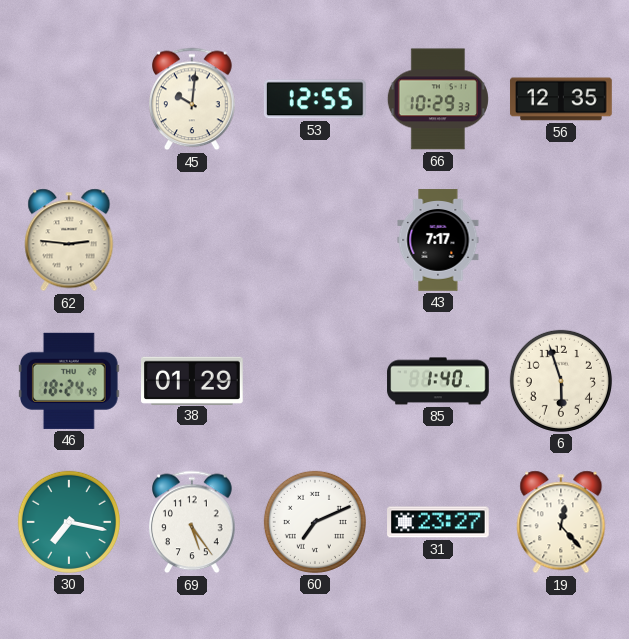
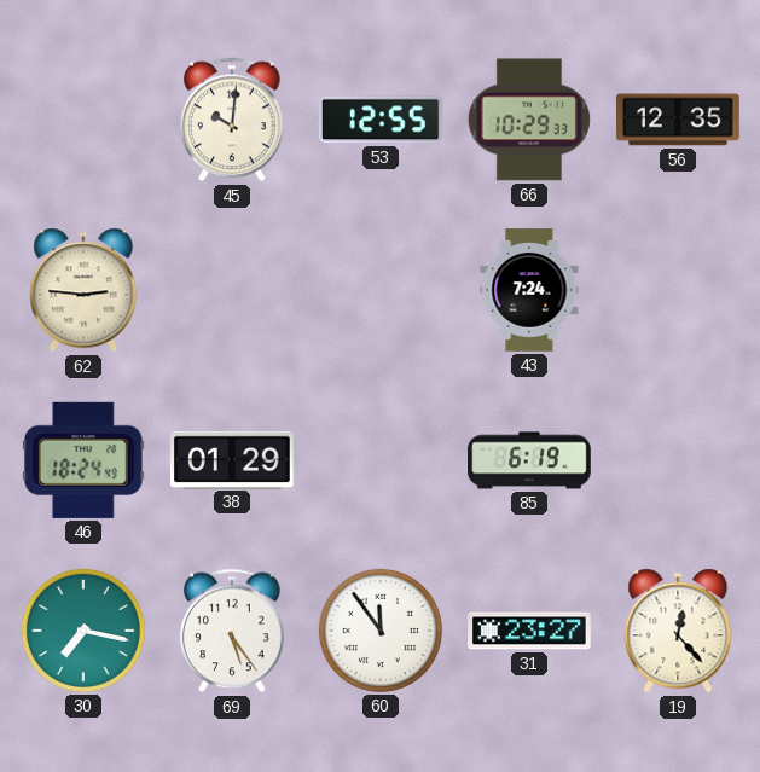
43: 7:17 -> 7:24
85: 1:40 -> 6:19
6: 5:57 -> none
60: 7:11 -> 11:54
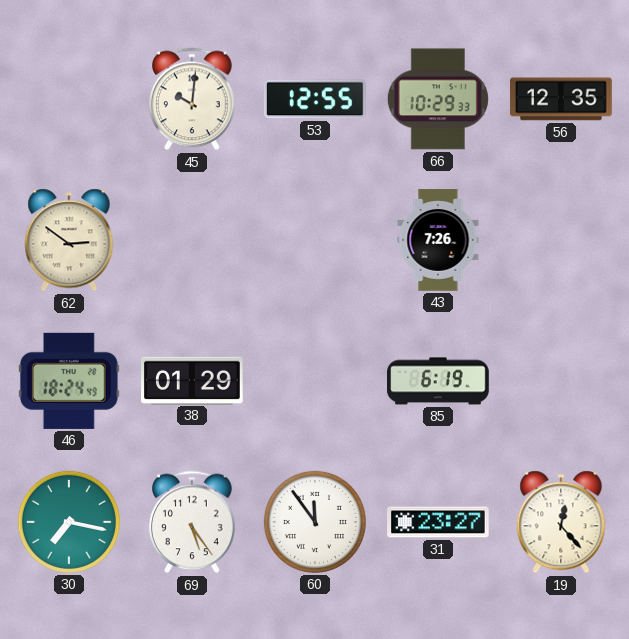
62: 2:46 -> 2:51
43: 7:24 -> 7:26
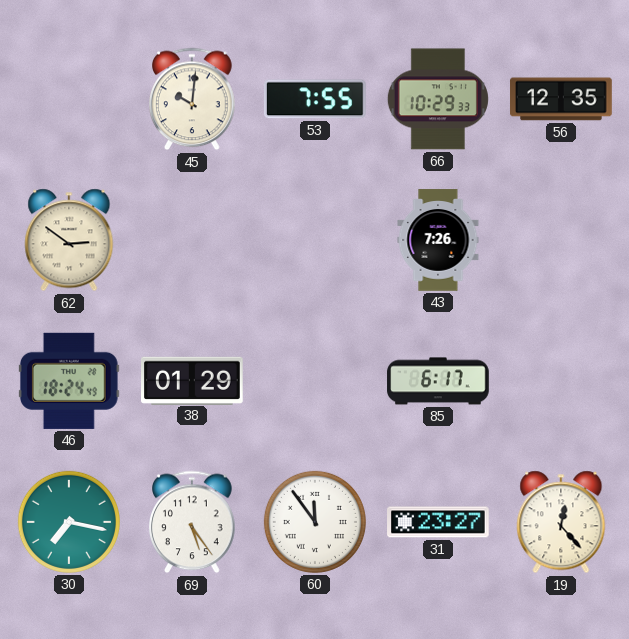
53: 12:55 -> 7:55
85: 6:19 -> 6:17
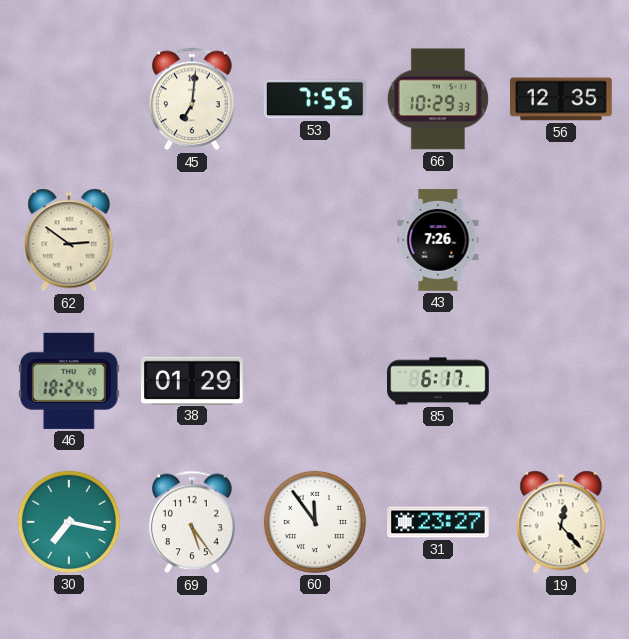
45: 10:01 -> 7:01
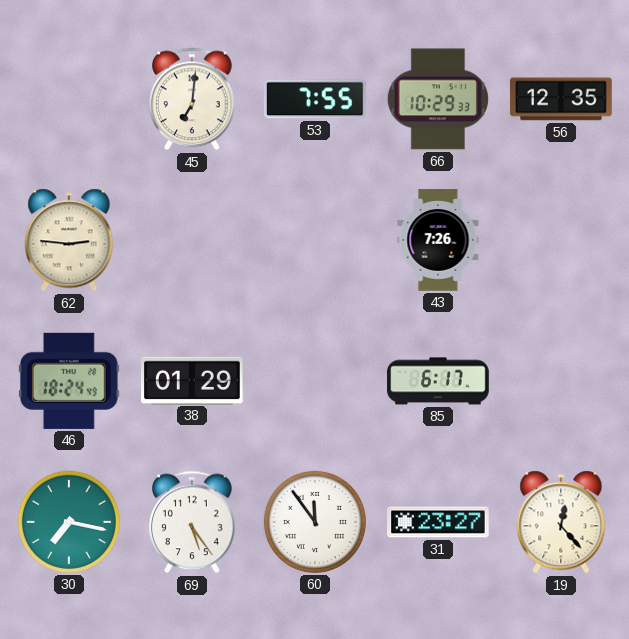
62: 2:51 -> 2:46
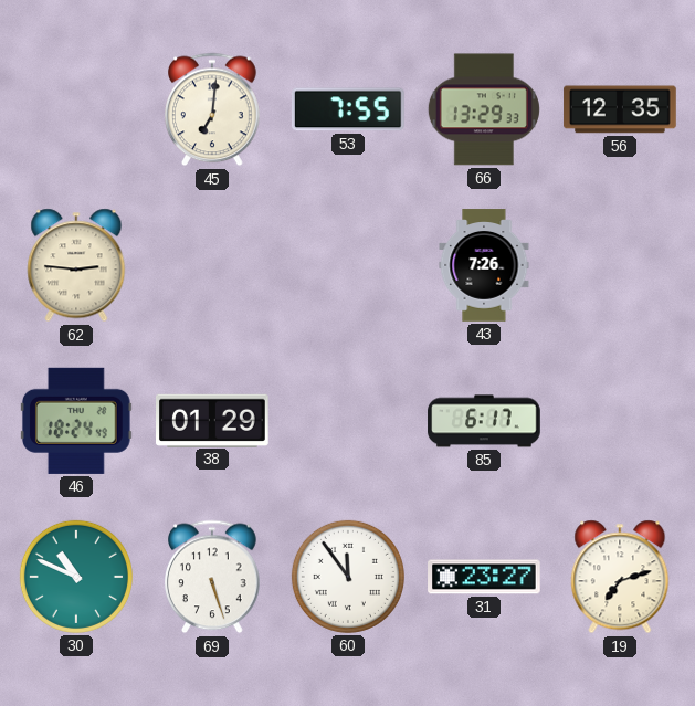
66: 10:29 -> 13:29
30: 7:17 -> 10:49
69: 5:24 -> 5:27
19: 12:23 -> 7:12
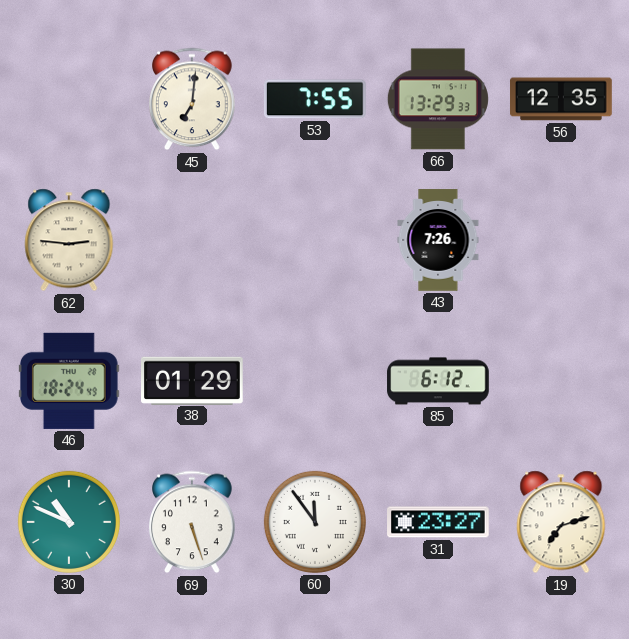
85: 6:17 -> 6:12
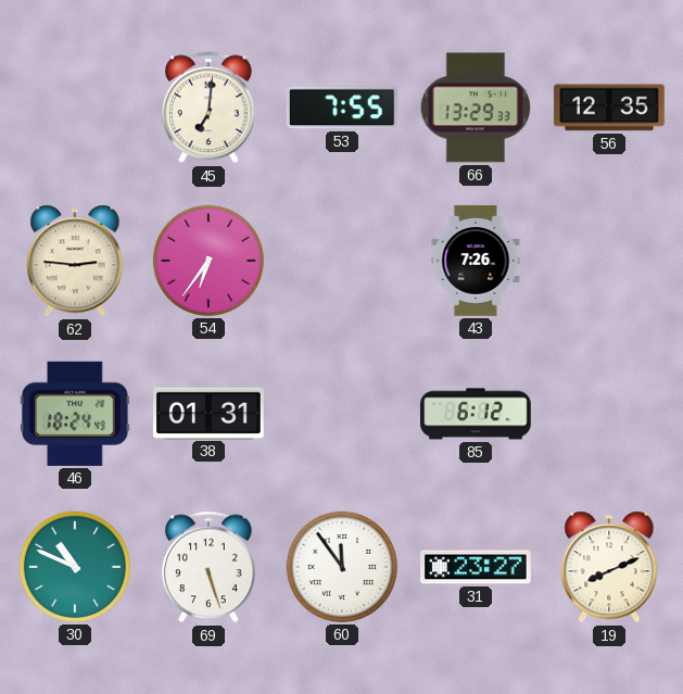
54: none -> 6:36
38: 01:29 -> 01:31
19: 7:12 -> 8:11
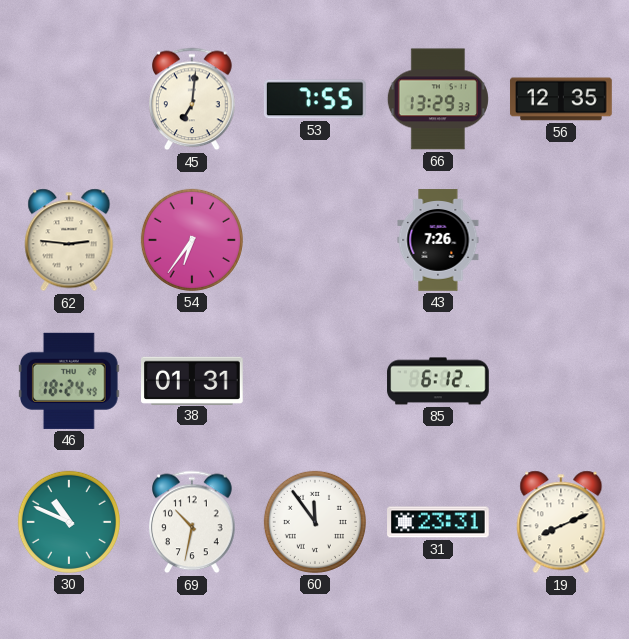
69: 5:27 -> 10:32
31: 23:27 -> 23:31
